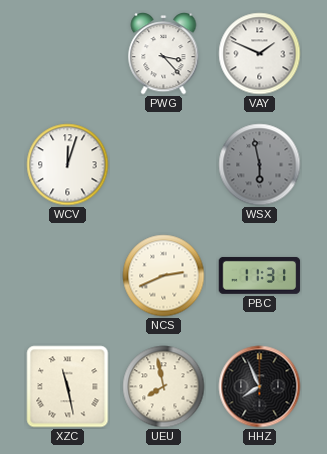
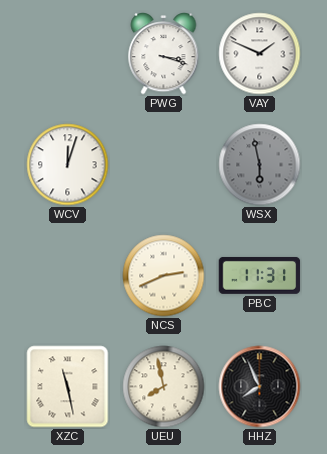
PWG: 3:23 -> 3:18
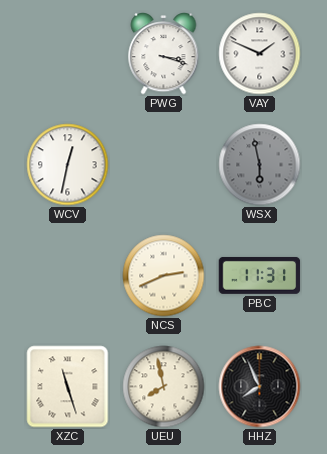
WCV: 12:03 -> 12:32
XZC: 11:28 -> 11:27
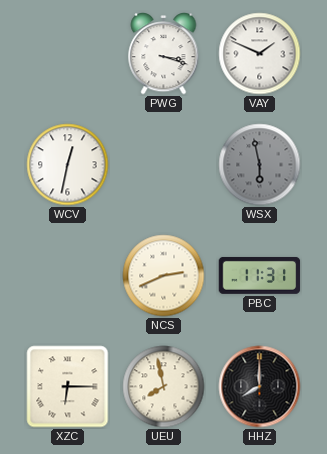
XZC: 11:27 -> 6:15
HHZ: 7:56 -> 8:00
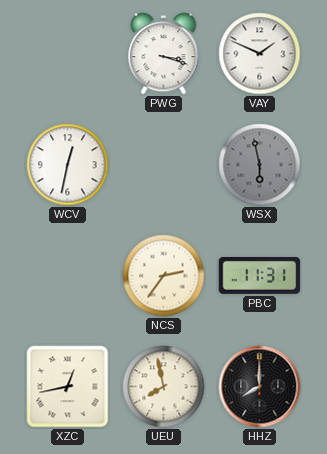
NCS: 2:41 -> 2:36
XZC: 6:15 -> 12:43
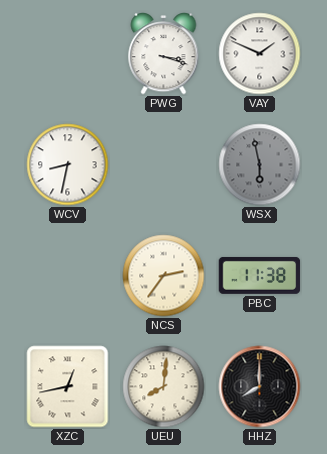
WCV: 12:32 -> 8:32
PBC: 11:31 -> 11:38
UEU: 7:58 -> 8:01
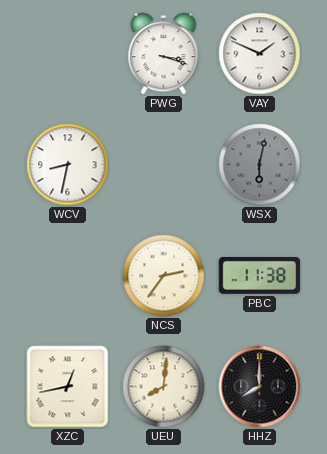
WSX: 5:58 -> 6:02
